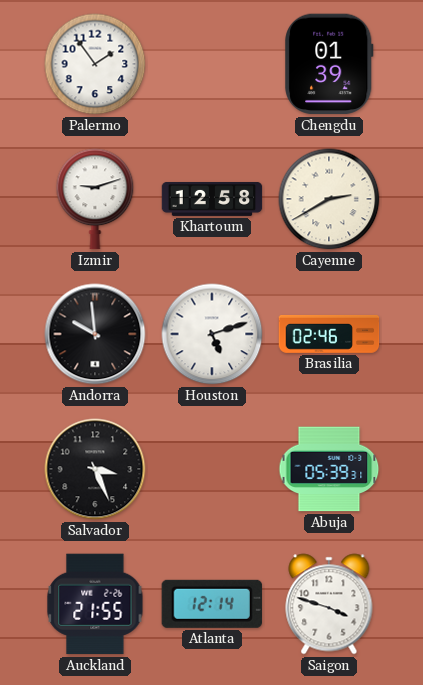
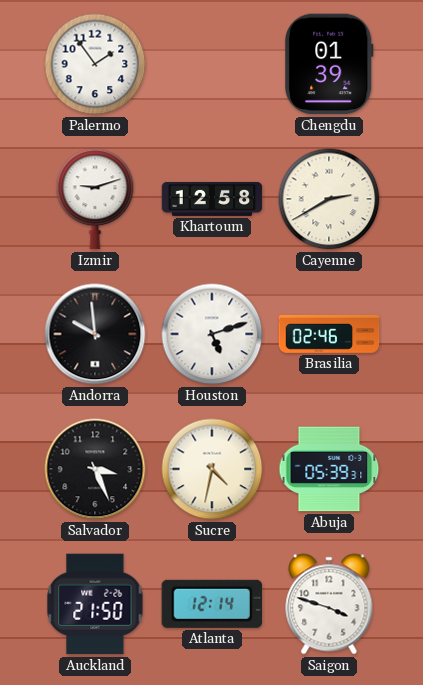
Sucre: none -> 4:32
Auckland: 21:55 -> 21:50
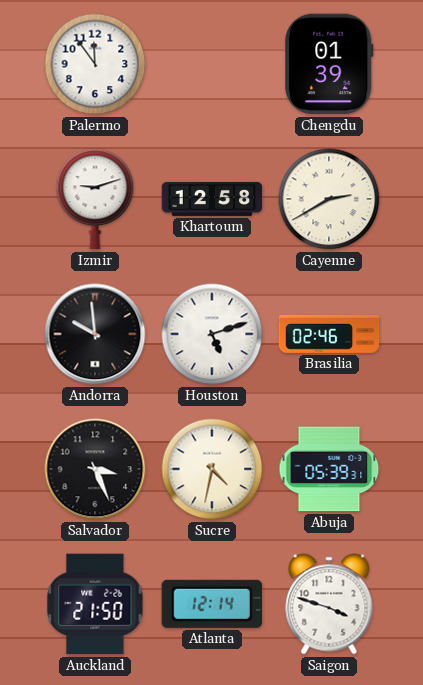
Palermo: 1:54 -> 11:54
